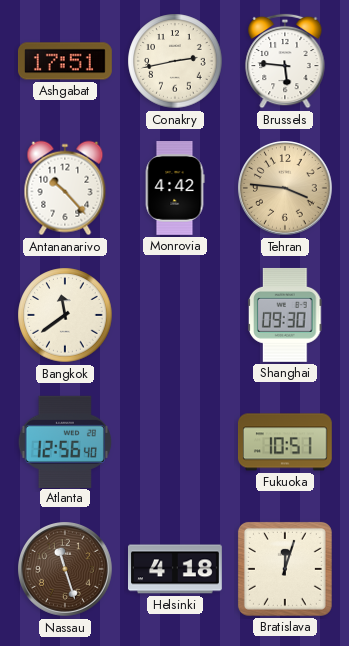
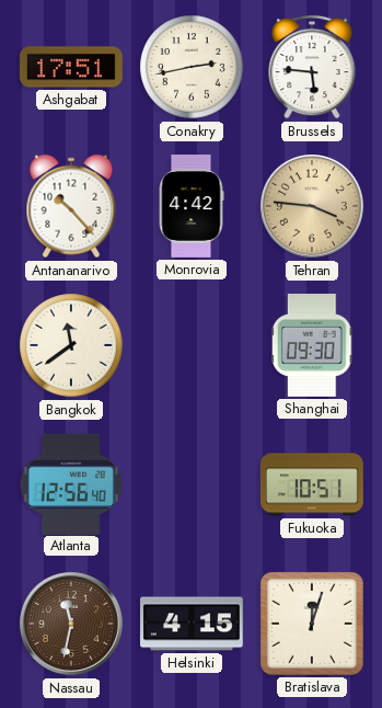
Nassau: 11:27 -> 11:32
Helsinki: 4:18 -> 4:15
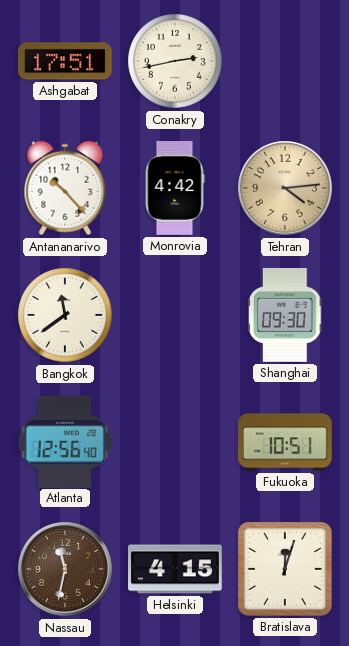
Brussels: 5:46 -> none
Tehran: 3:46 -> 4:14
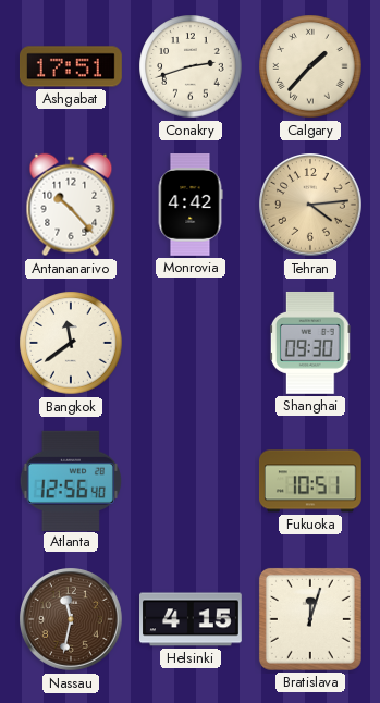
Conakry: 2:43 -> 2:42
Calgary: none -> 1:37
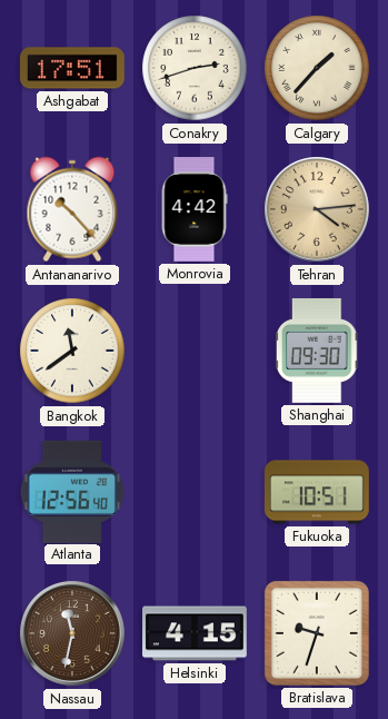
Bratislava: 12:03 -> 9:33
